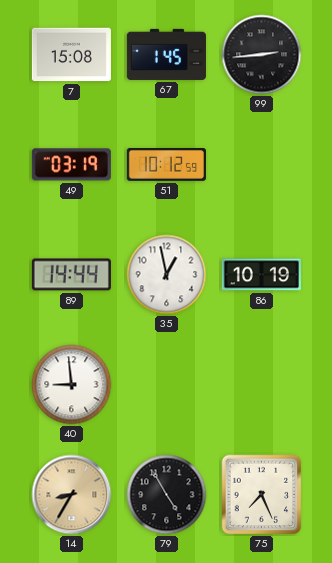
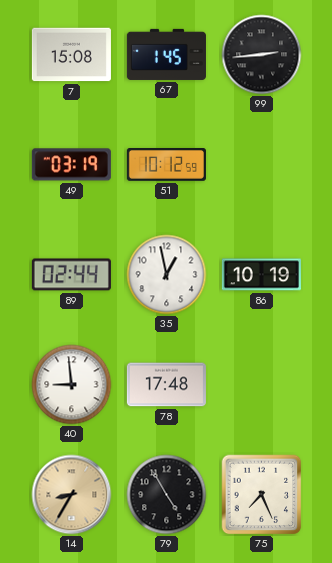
89: 14:44 -> 02:44
78: none -> 17:48
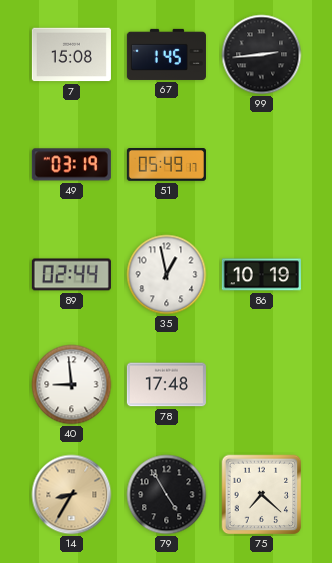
51: 10:12 -> 05:49
75: 7:26 -> 7:22
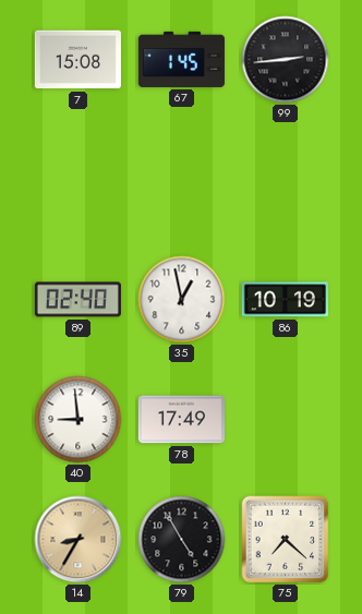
49: 03:19 -> none
51: 05:49 -> none
89: 02:44 -> 02:40
78: 17:48 -> 17:49
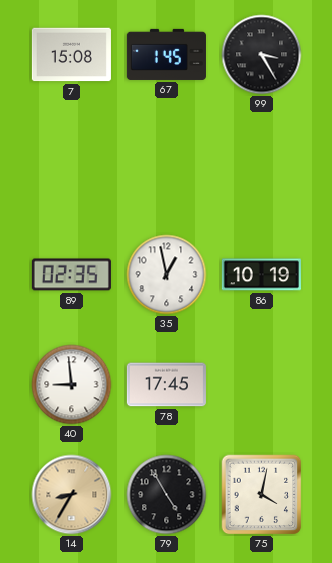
99: 2:44 -> 3:25
89: 02:40 -> 02:35
78: 17:49 -> 17:45
75: 7:22 -> 4:02
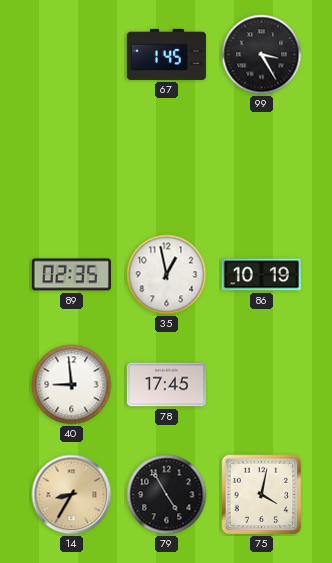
7: 15:08 -> none
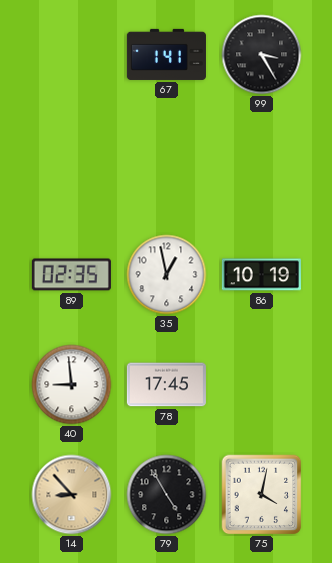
67: 1:45 -> 1:41
14: 8:35 -> 8:53
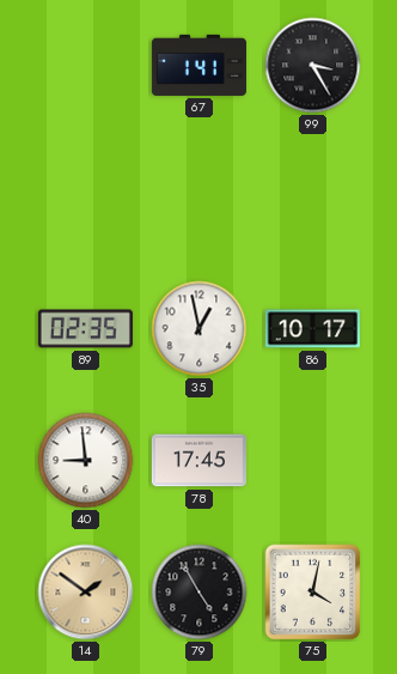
86: 10:19 -> 10:17
14: 8:53 -> 1:51
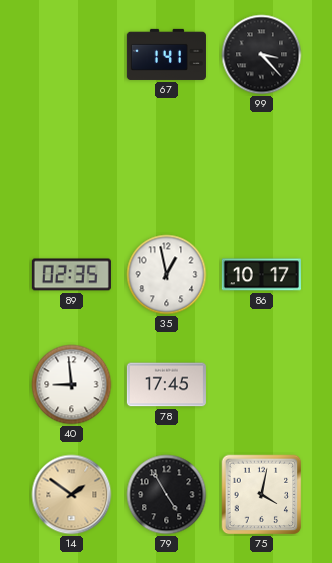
99: 3:25 -> 3:23
